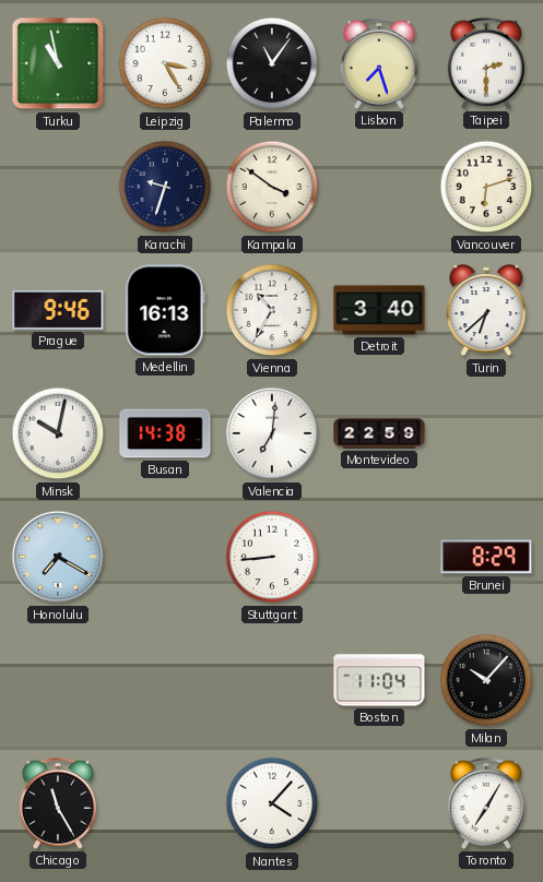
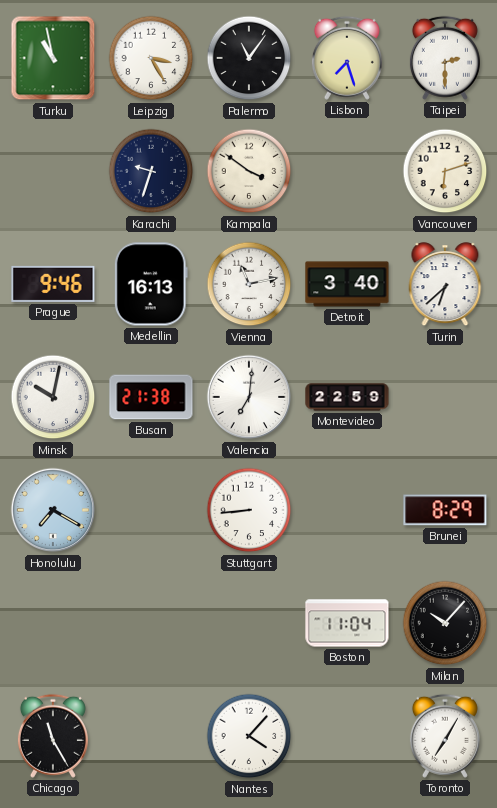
Vienna: 10:35 -> 11:13
Busan: 14:38 -> 21:38
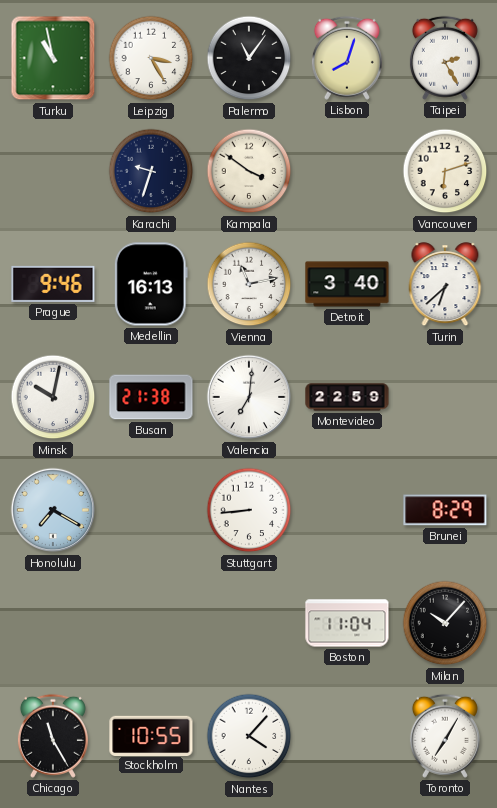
Lisbon: 7:27 -> 8:03
Taipei: 2:30 -> 2:25
Stockholm: none -> 10:55
